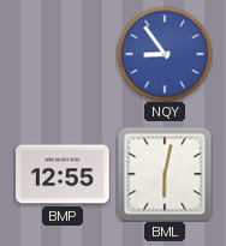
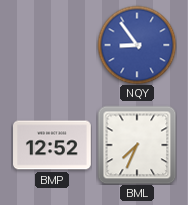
BMP: 12:55 -> 12:52
BML: 6:02 -> 7:34
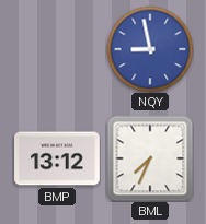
NQY: 8:54 -> 8:58
BMP: 12:52 -> 13:12
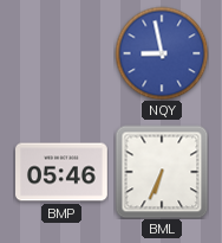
BMP: 13:12 -> 05:46
BML: 7:34 -> 6:34
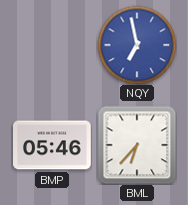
NQY: 8:58 -> 6:58
BML: 6:34 -> 6:37
